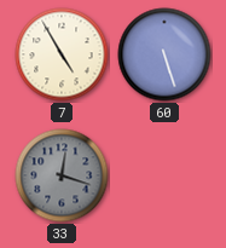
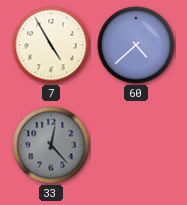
60: 5:27 -> 4:38
33: 12:18 -> 12:23
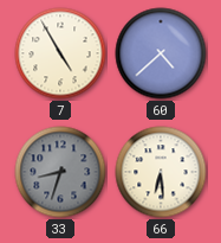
33: 12:23 -> 8:33
66: none -> 6:29
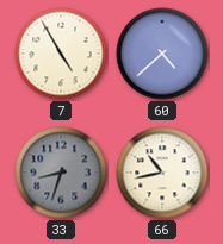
66: 6:29 -> 10:43
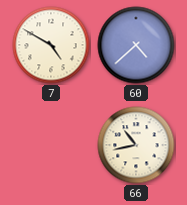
7: 4:55 -> 4:50
33: 8:33 -> none
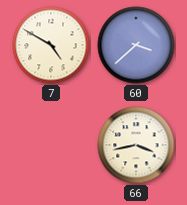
60: 4:38 -> 3:38
66: 10:43 -> 3:43
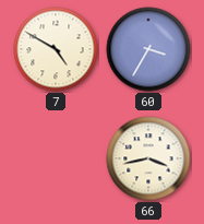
60: 3:38 -> 3:35
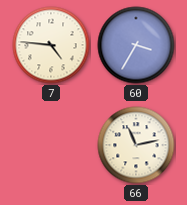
7: 4:50 -> 4:46
66: 3:43 -> 11:13
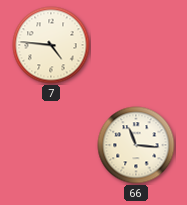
60: 3:35 -> none
66: 11:13 -> 11:16
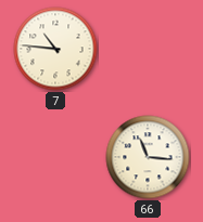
7: 4:46 -> 10:46
